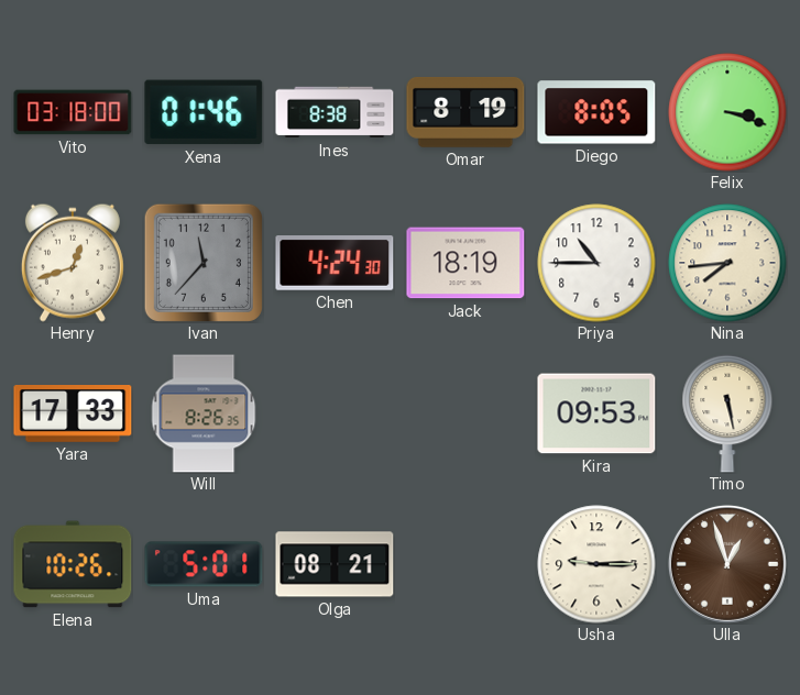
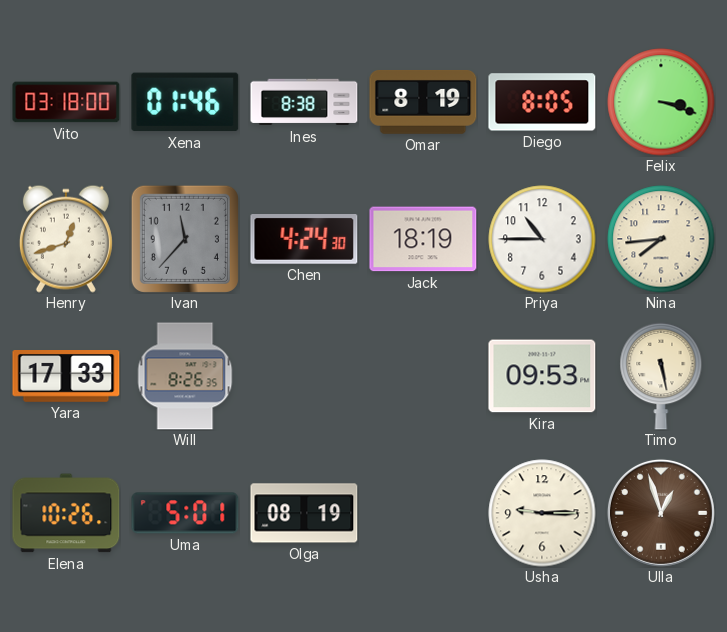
Olga: 08:21 -> 08:19
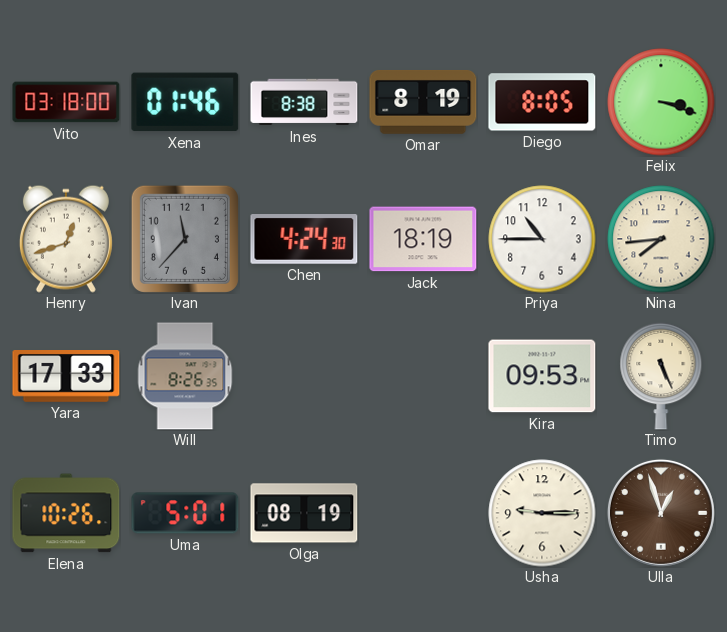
Timo: 5:28 -> 5:26
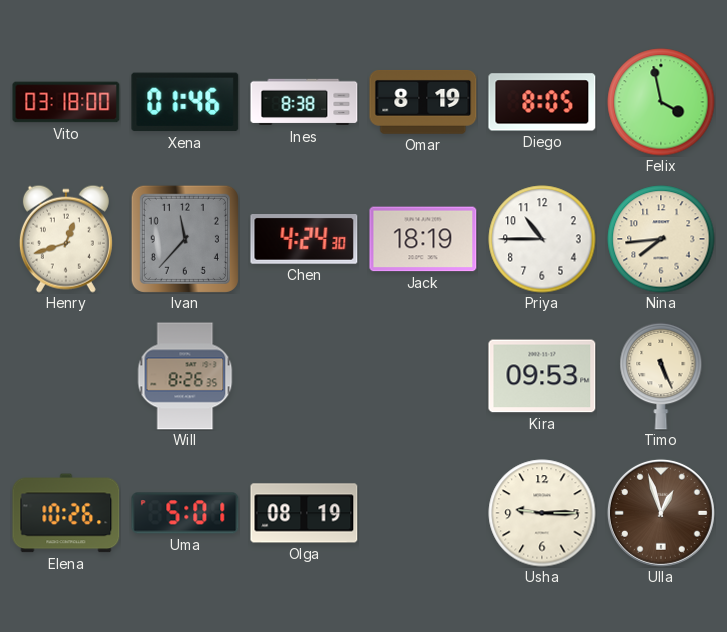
Felix: 3:18 -> 3:58
Yara: 17:33 -> none
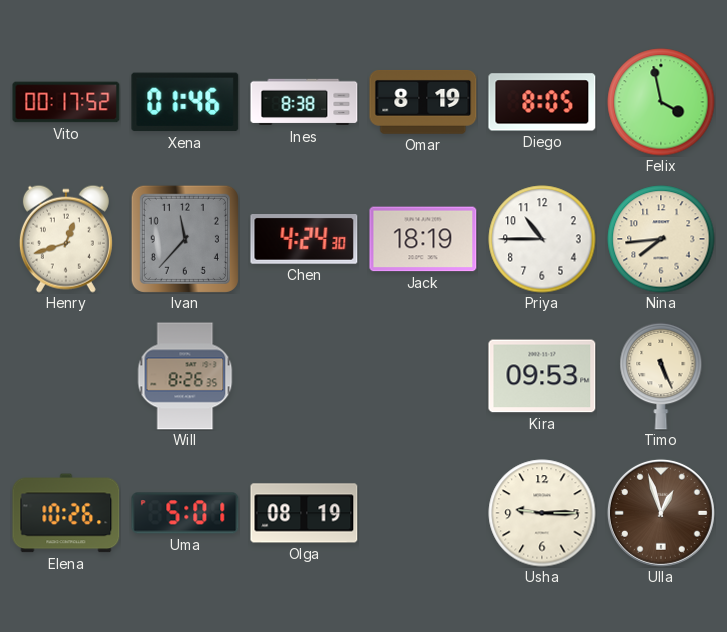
Vito: 03:18 -> 00:17
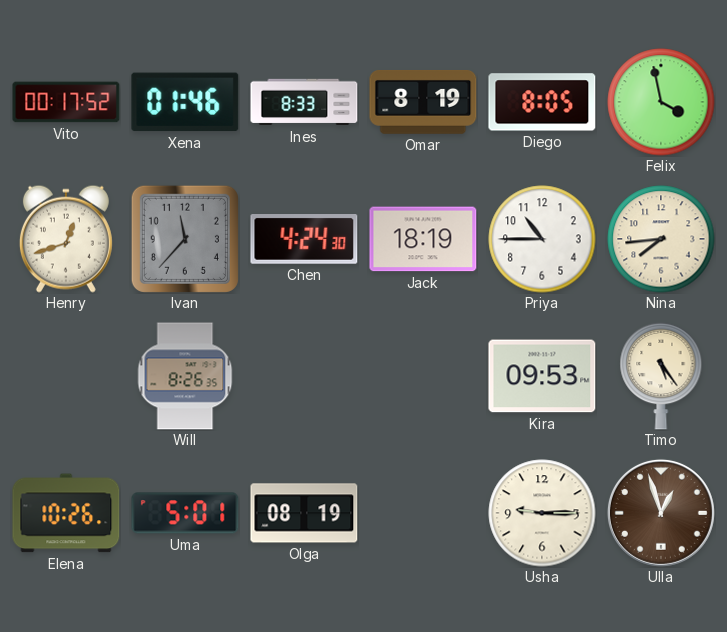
Ines: 8:38 -> 8:33
Timo: 5:26 -> 5:24
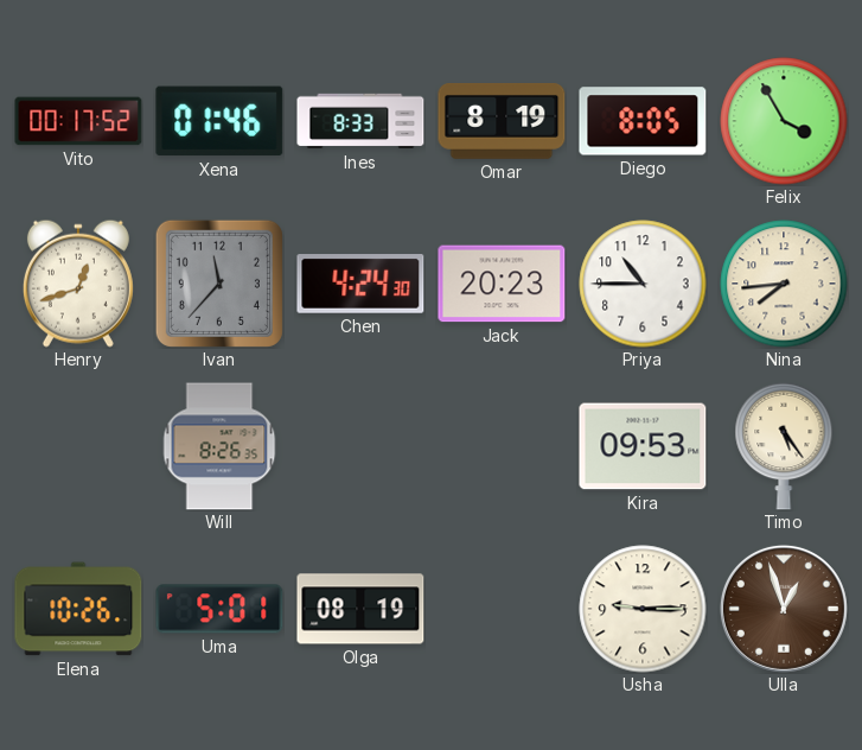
Felix: 3:58 -> 3:55
Jack: 18:19 -> 20:23
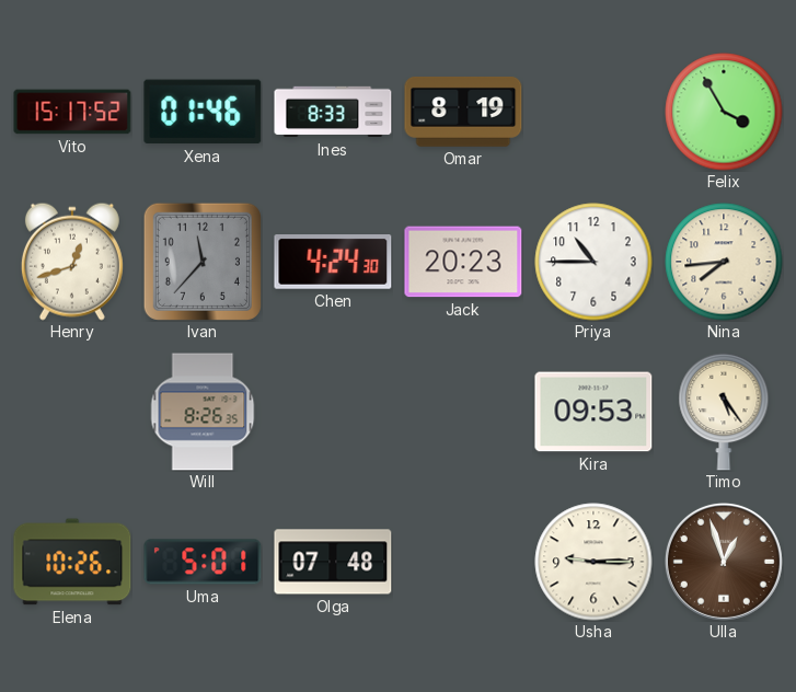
Vito: 00:17 -> 15:17
Diego: 8:05 -> none
Olga: 08:19 -> 07:48
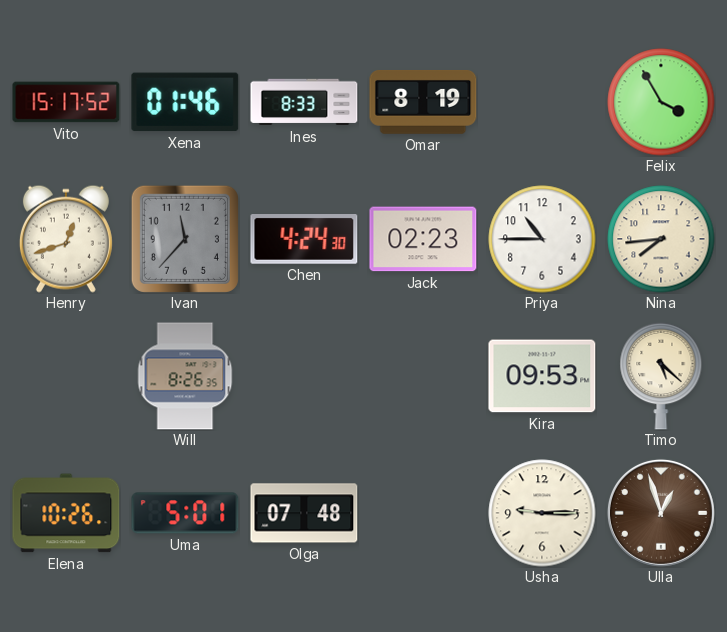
Jack: 20:23 -> 02:23
Timo: 5:24 -> 5:22
